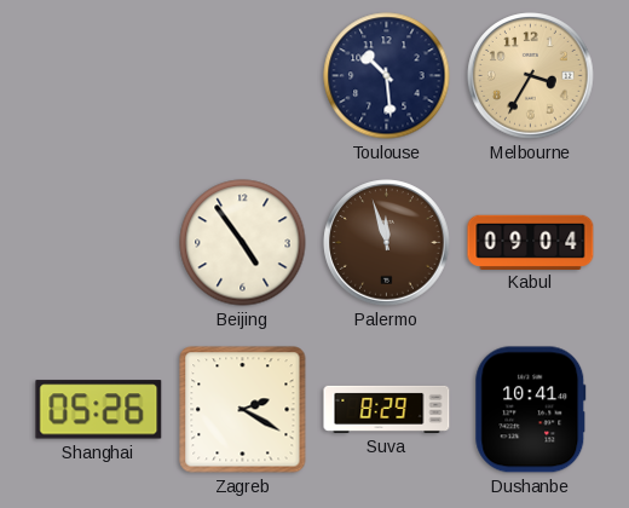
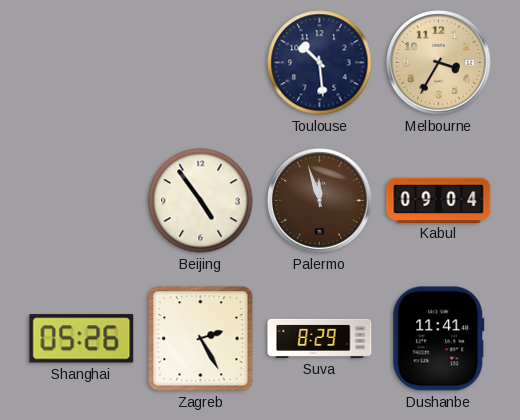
Zagreb: 2:20 -> 2:25
Dushanbe: 10:41 -> 11:41
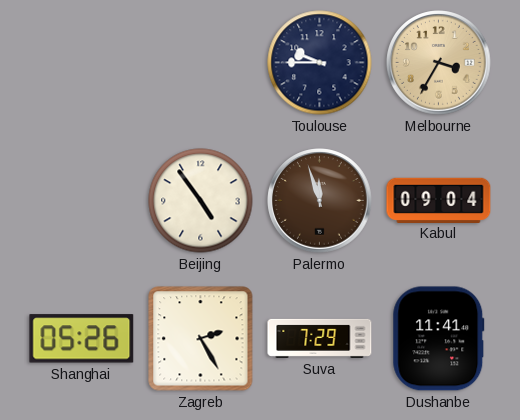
Toulouse: 10:29 -> 9:45
Suva: 8:29 -> 7:29
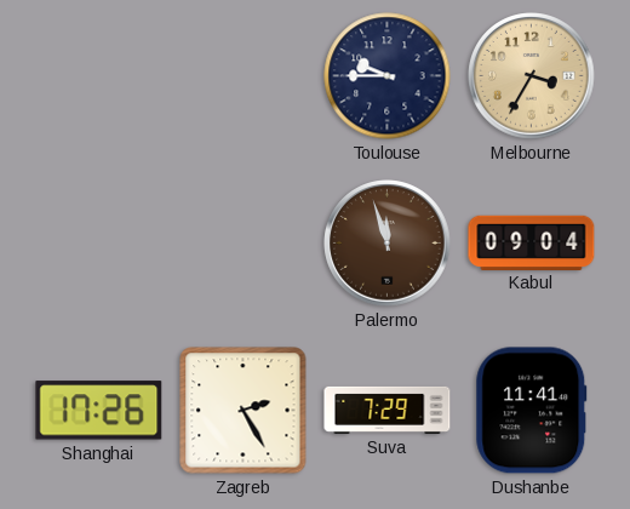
Beijing: 4:54 -> none
Shanghai: 05:26 -> 17:26
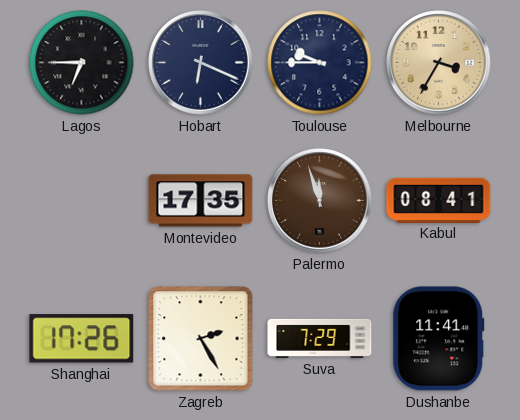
Lagos: none -> 6:45
Hobart: none -> 6:19
Montevideo: none -> 17:35
Kabul: 09:04 -> 08:41
